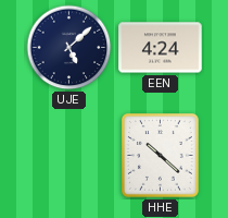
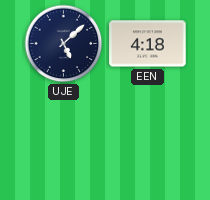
EEN: 4:24 -> 4:18
HHE: 10:22 -> none
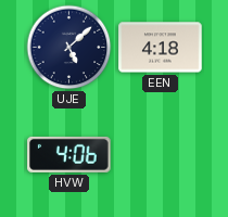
HVW: none -> 4:06
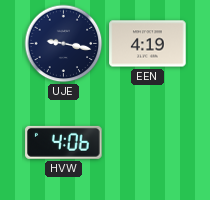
UJE: 5:08 -> 9:17
EEN: 4:18 -> 4:19
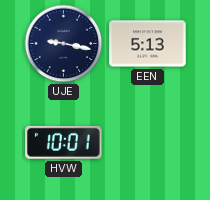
EEN: 4:19 -> 5:13
HVW: 4:06 -> 10:01
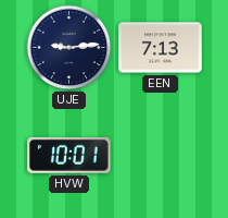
UJE: 9:17 -> 9:14
EEN: 5:13 -> 7:13
